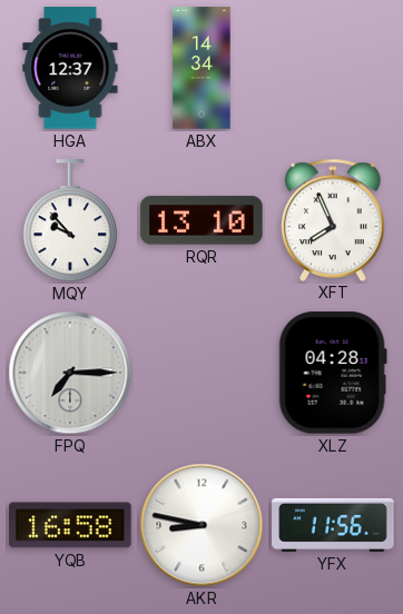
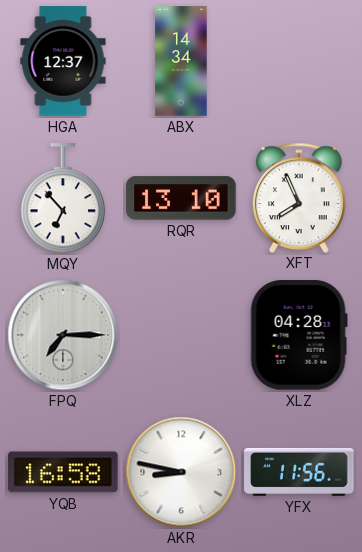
MQY: 9:53 -> 6:53
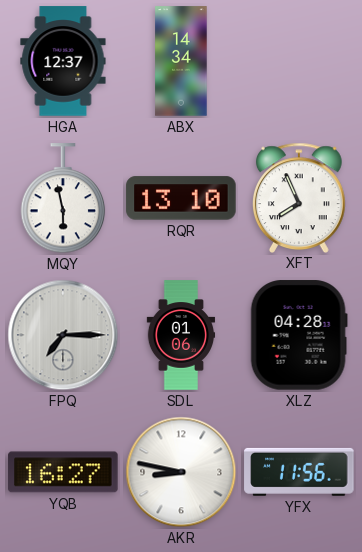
MQY: 6:53 -> 5:58
SDL: none -> 01:06
YQB: 16:58 -> 16:27
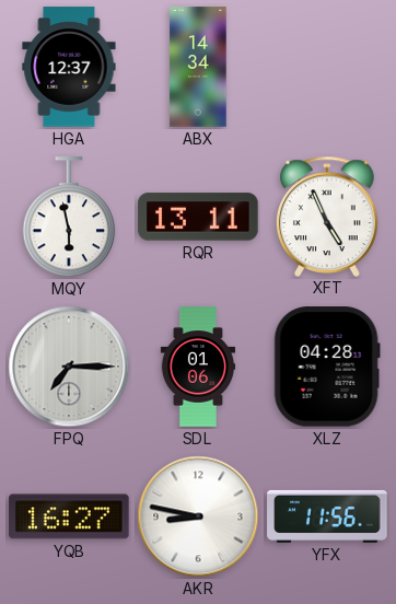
RQR: 13:10 -> 13:11
XFT: 7:56 -> 4:56
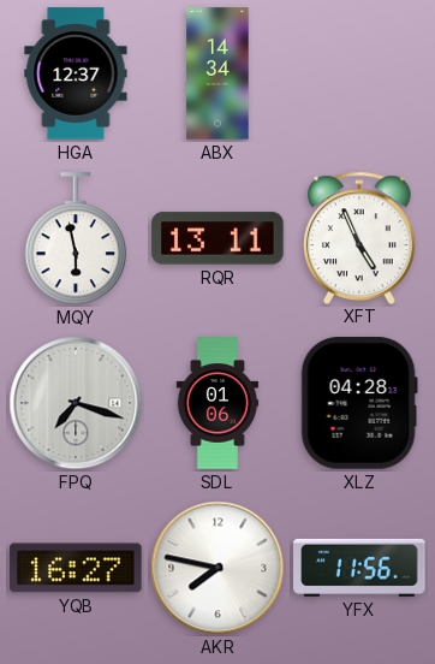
FPQ: 7:15 -> 7:18
AKR: 8:47 -> 7:47
